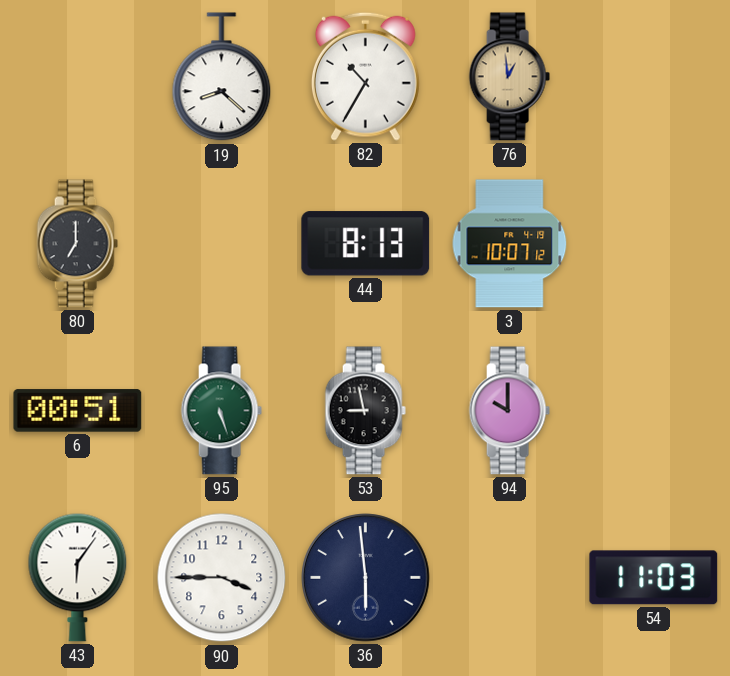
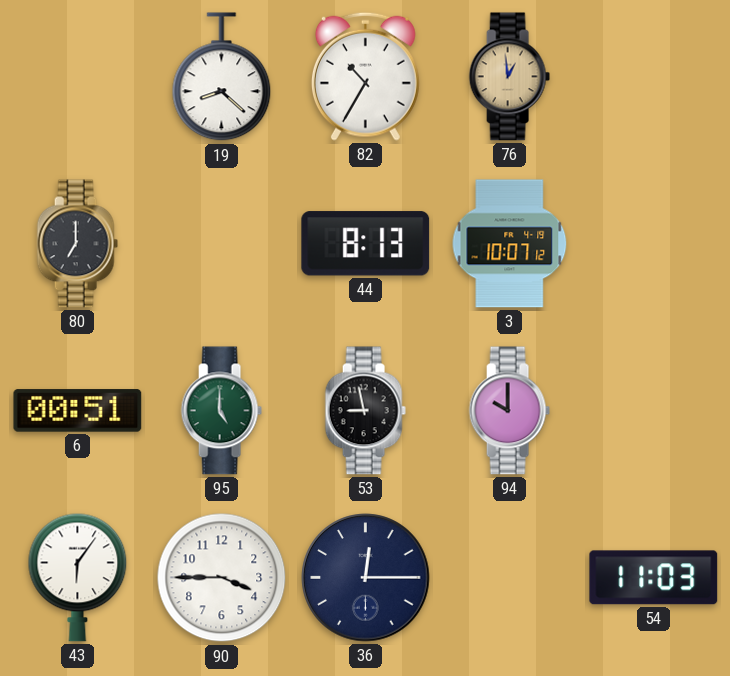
95: 5:27 -> 5:00
36: 5:59 -> 12:15
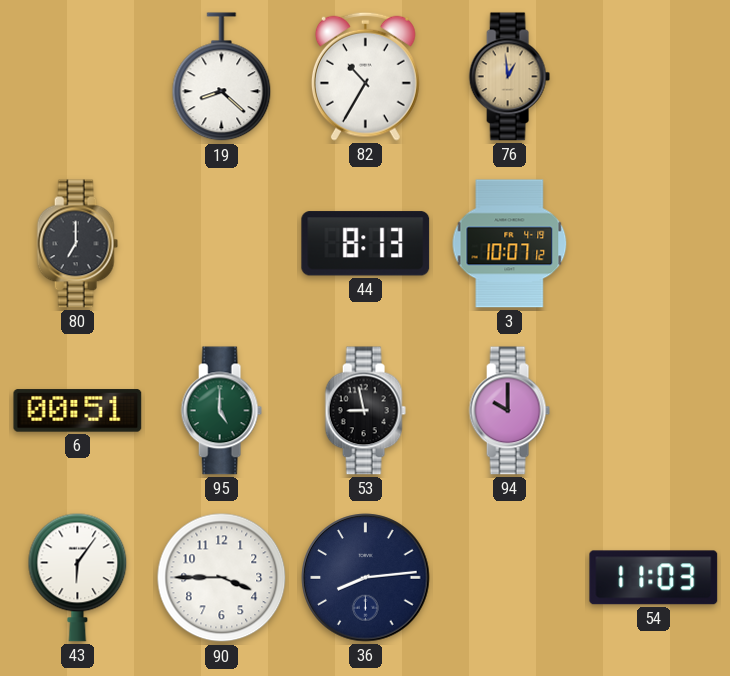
36: 12:15 -> 8:14
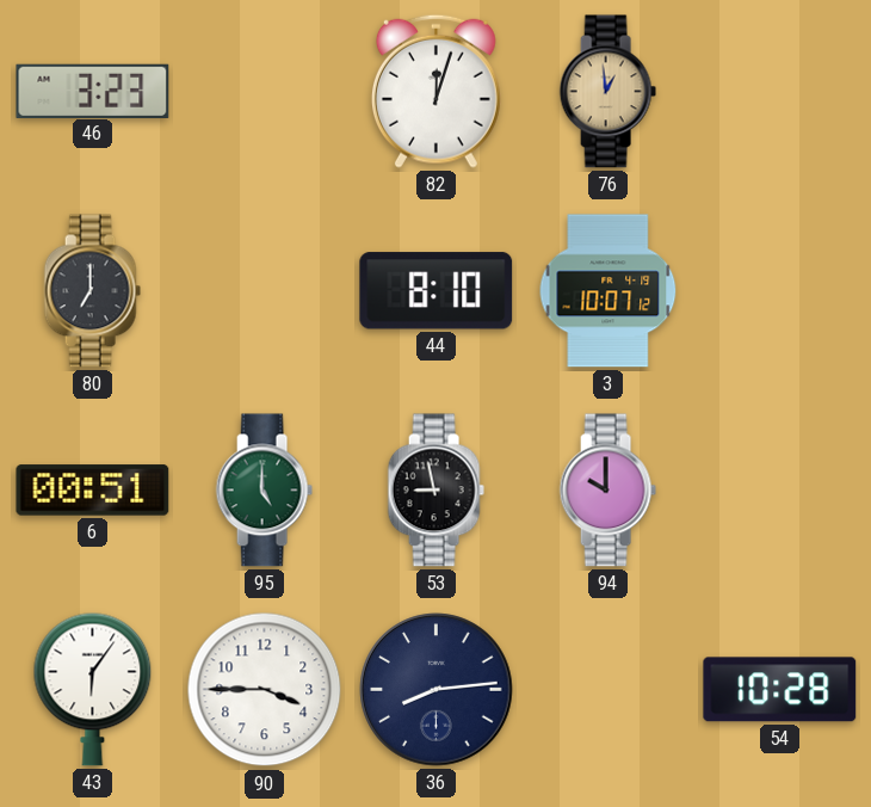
46: none -> 3:23
19: 8:22 -> none
82: 10:35 -> 12:03
44: 8:13 -> 8:10
54: 11:03 -> 10:28
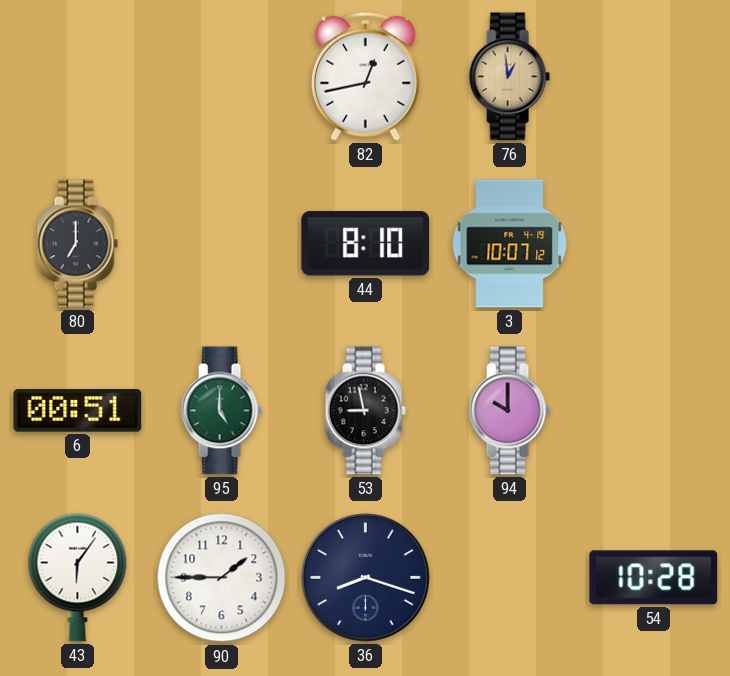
46: 3:23 -> none
82: 12:03 -> 12:43
90: 3:45 -> 1:45
36: 8:14 -> 8:18
